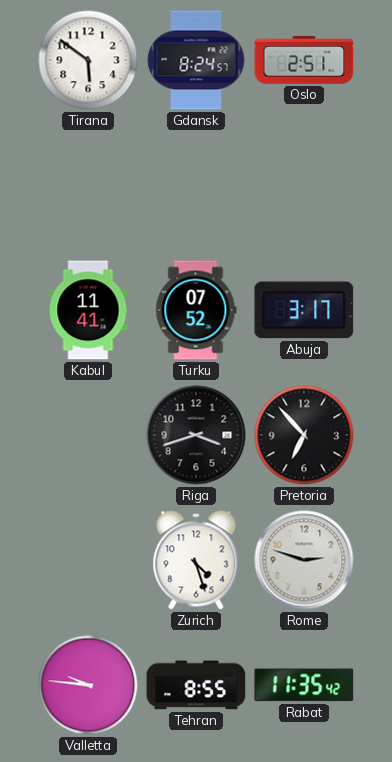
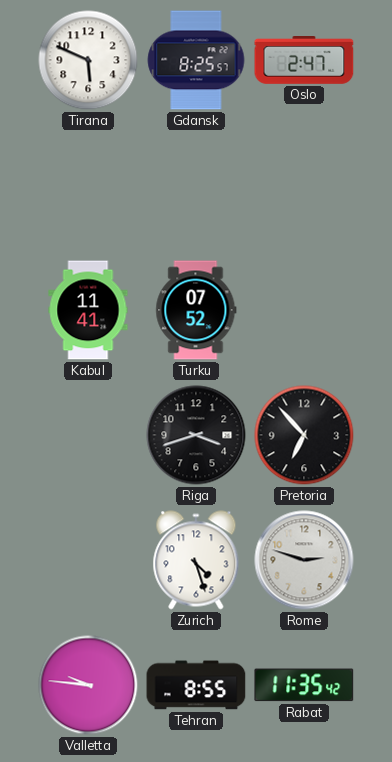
Tirana: 5:51 -> 5:49
Gdansk: 8:24 -> 8:25
Oslo: 2:51 -> 2:47
Abuja: 3:17 -> none
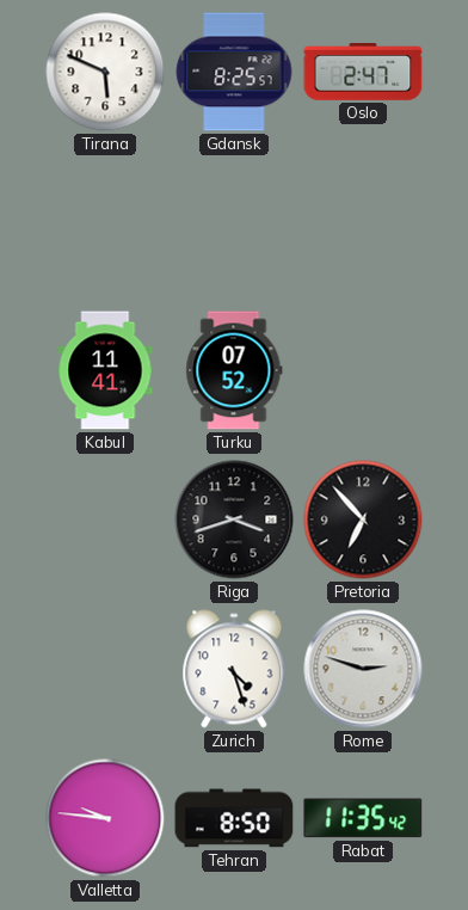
Tehran: 8:55 -> 8:50
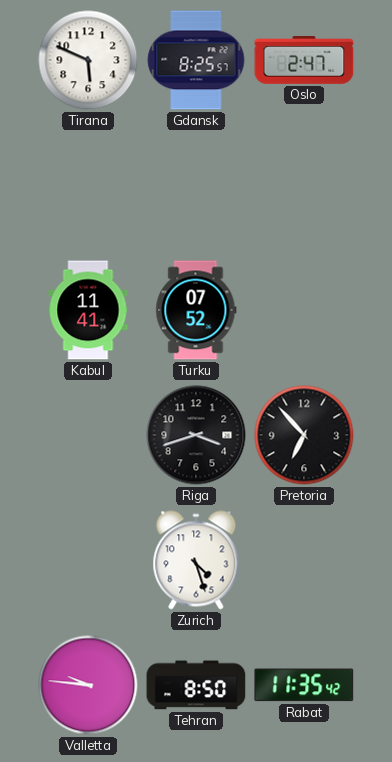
Rome: 2:48 -> none
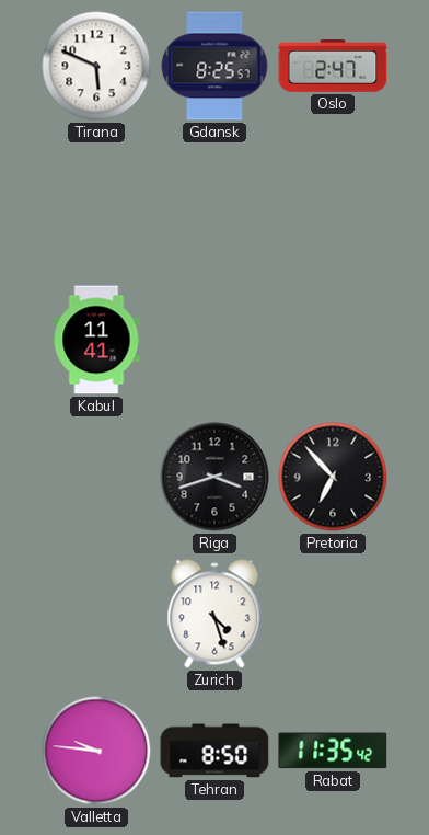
Turku: 07:52 -> none
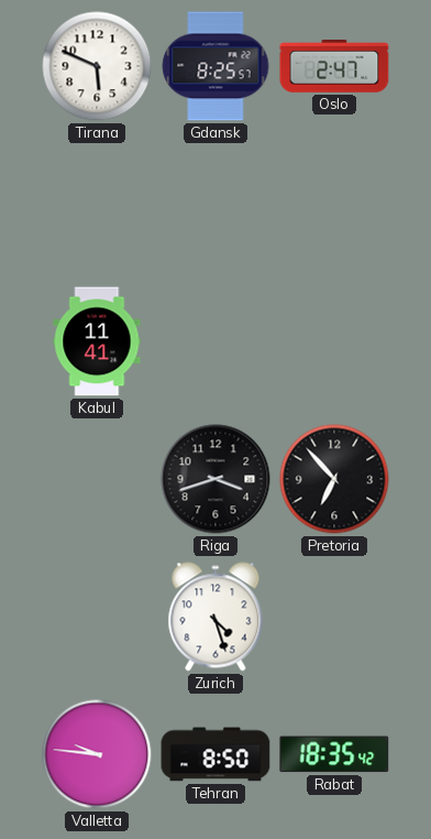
Rabat: 11:35 -> 18:35
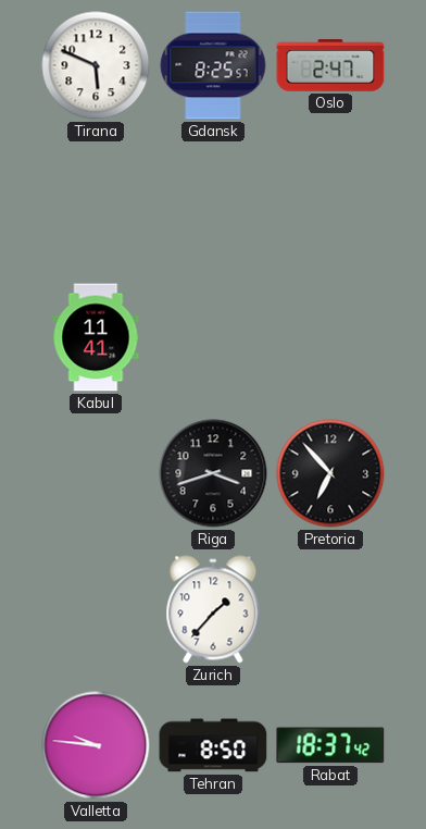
Zurich: 4:27 -> 1:37
Rabat: 18:35 -> 18:37
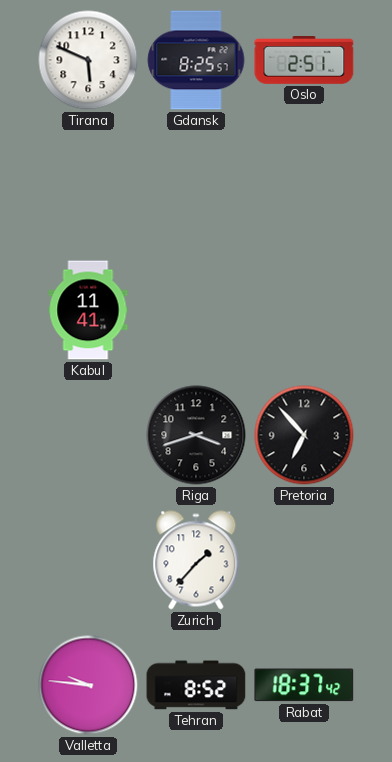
Oslo: 2:47 -> 2:51
Tehran: 8:50 -> 8:52
